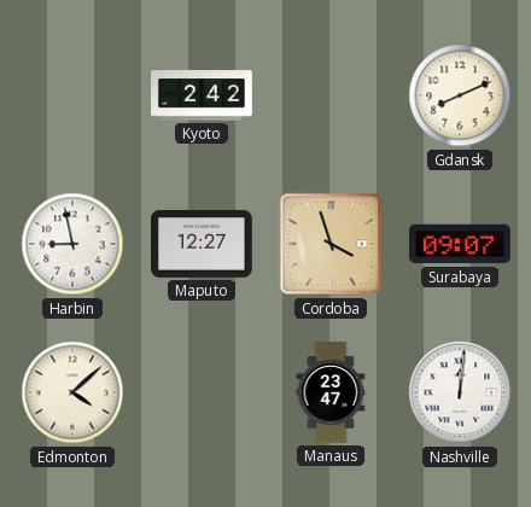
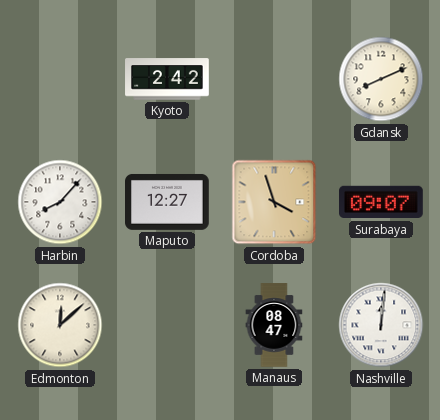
Harbin: 8:58 -> 8:07
Edmonton: 4:08 -> 12:08
Manaus: 23:47 -> 08:47
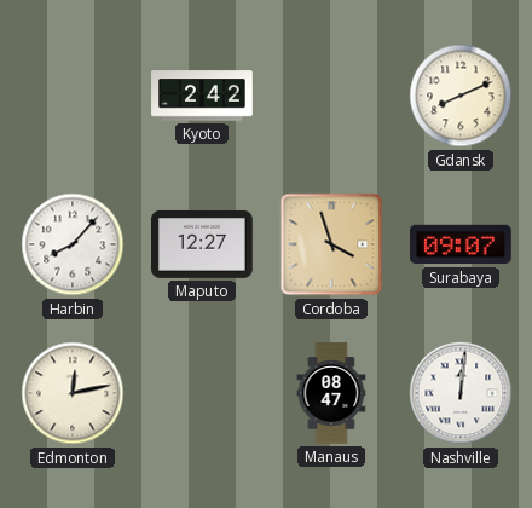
Edmonton: 12:08 -> 12:13
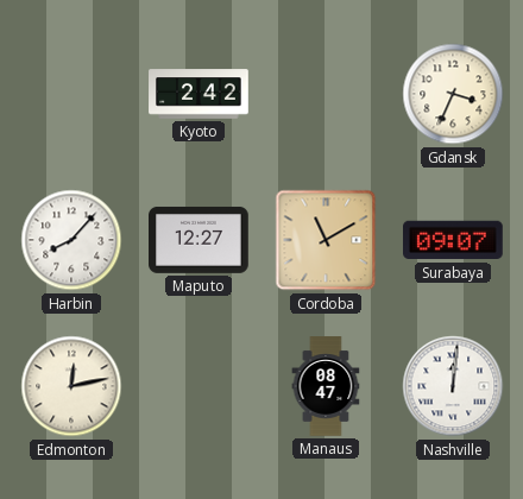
Gdansk: 8:11 -> 3:34
Cordoba: 3:57 -> 11:10
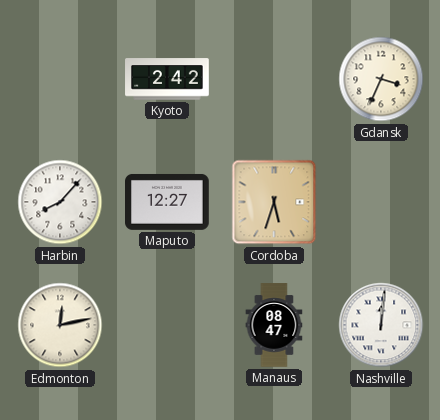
Cordoba: 11:10 -> 5:33
Surabaya: 09:07 -> none
